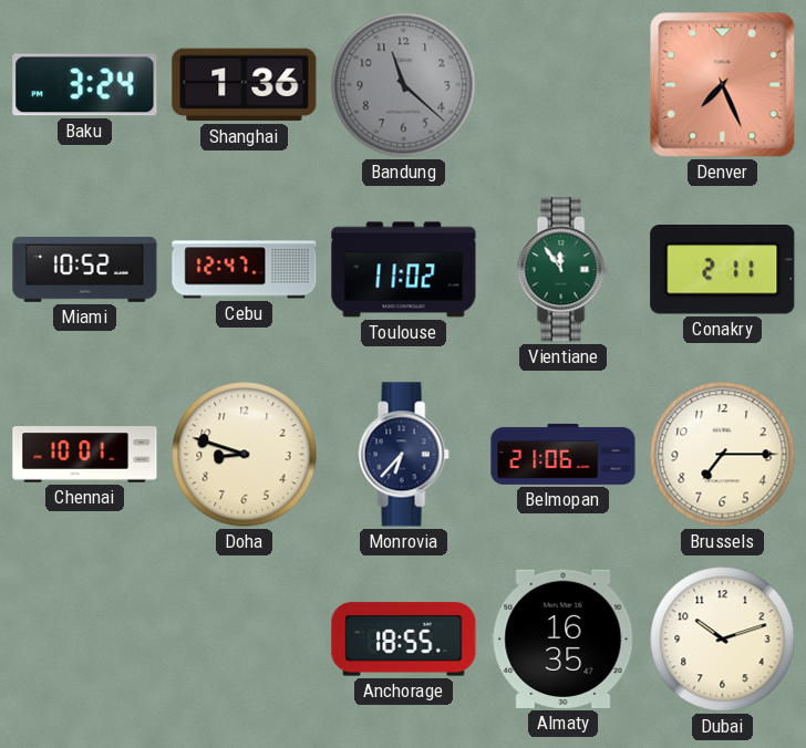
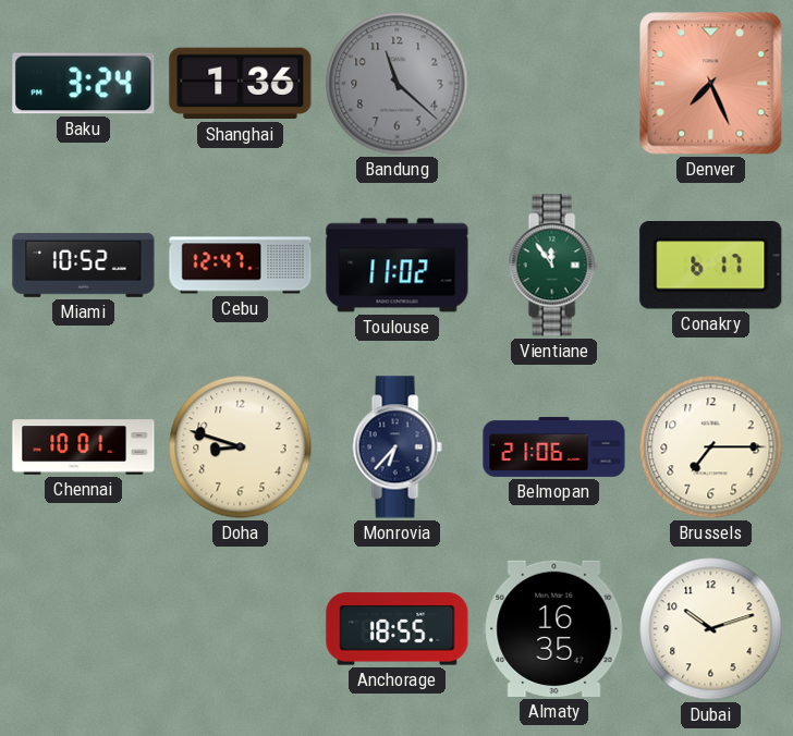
Conakry: 2:11 -> 6:17
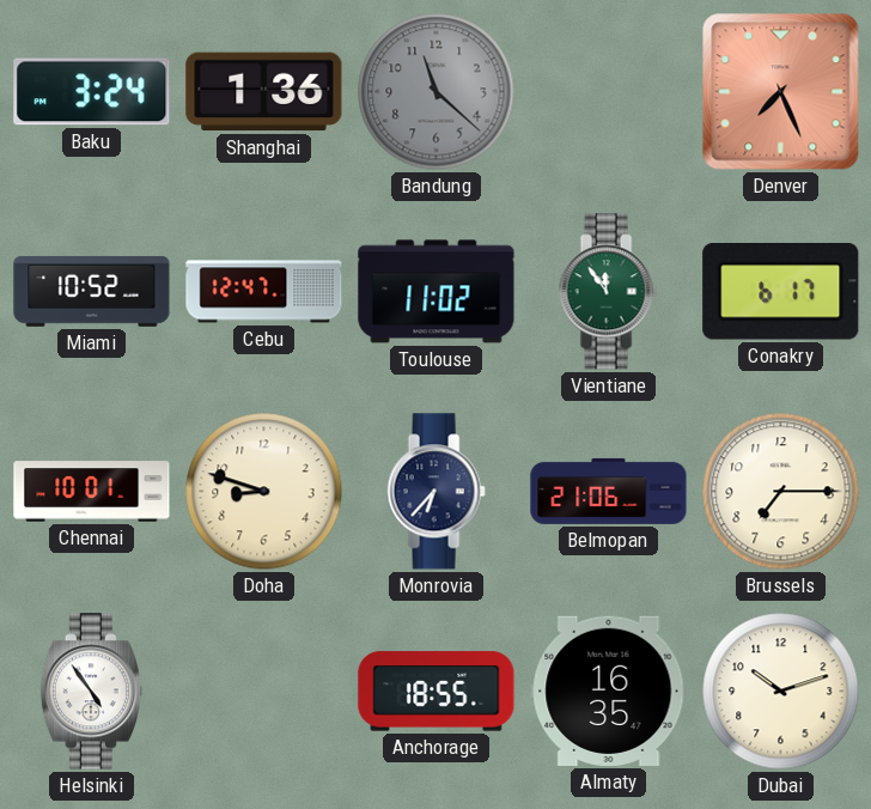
Helsinki: none -> 4:54
